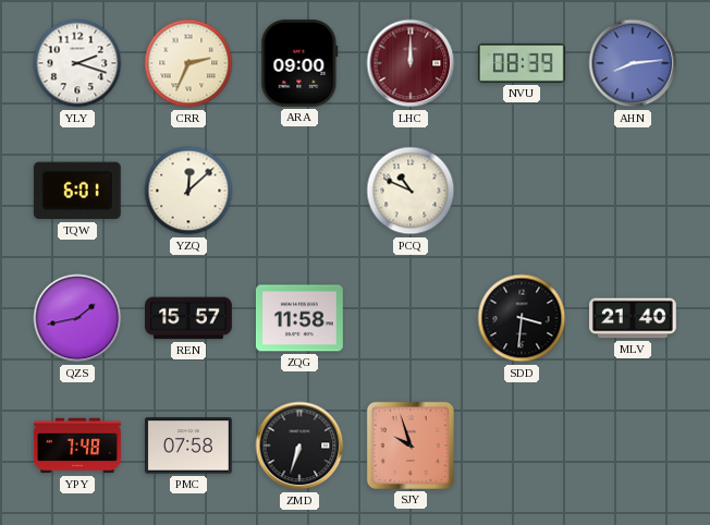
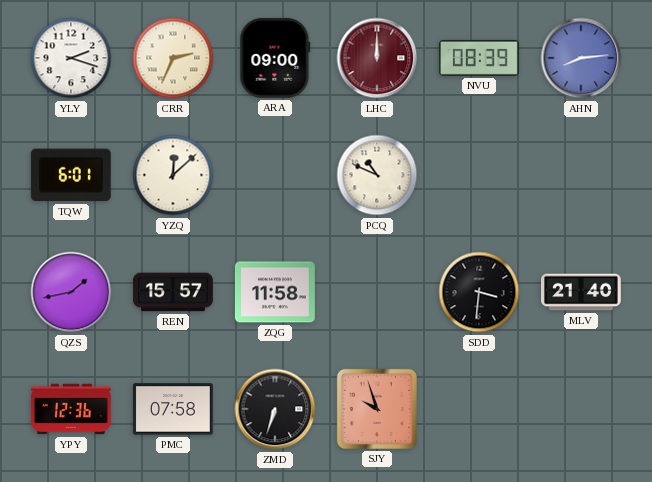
YPY: 7:48 -> 12:36
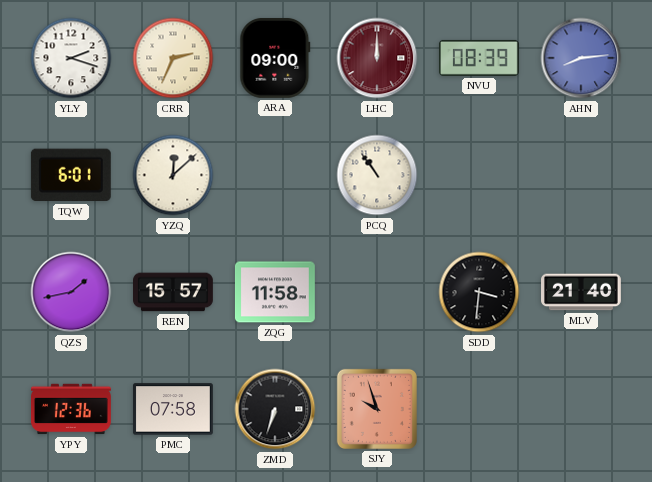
PCQ: 10:49 -> 10:54
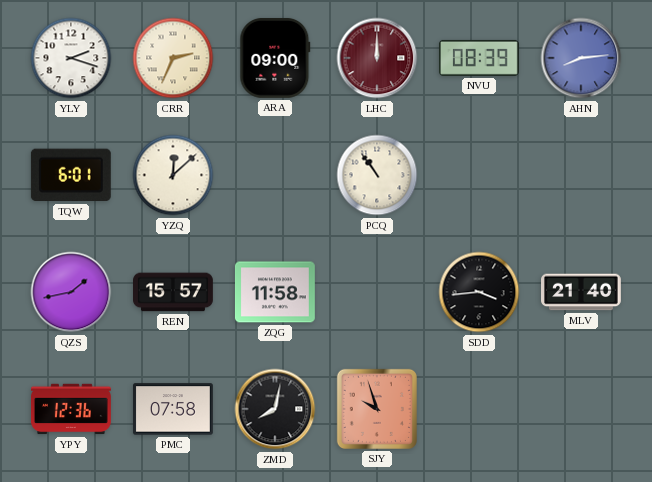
SDD: 3:31 -> 3:44
ZMD: 6:33 -> 8:02
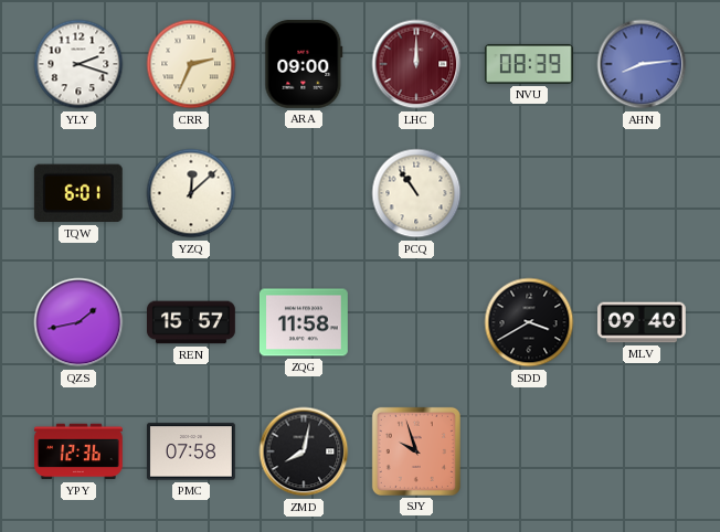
SDD: 3:44 -> 3:40
MLV: 21:40 -> 09:40
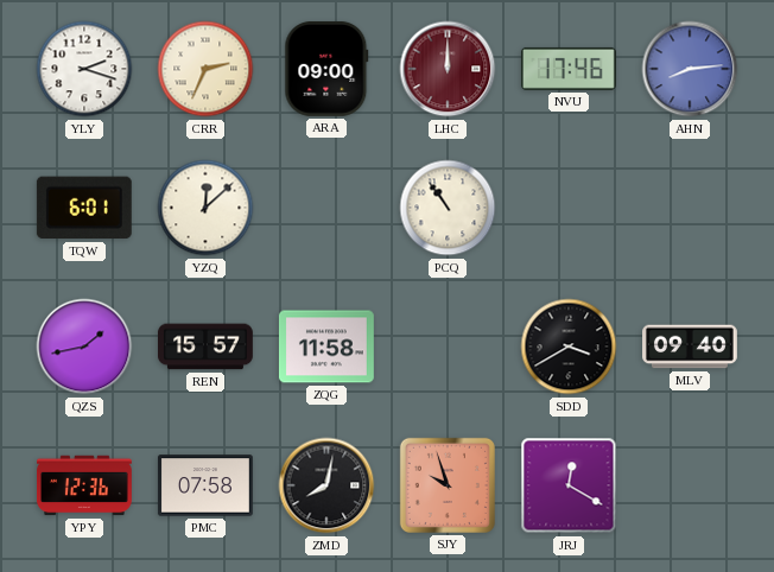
NVU: 08:39 -> 17:46
JRJ: none -> 12:20
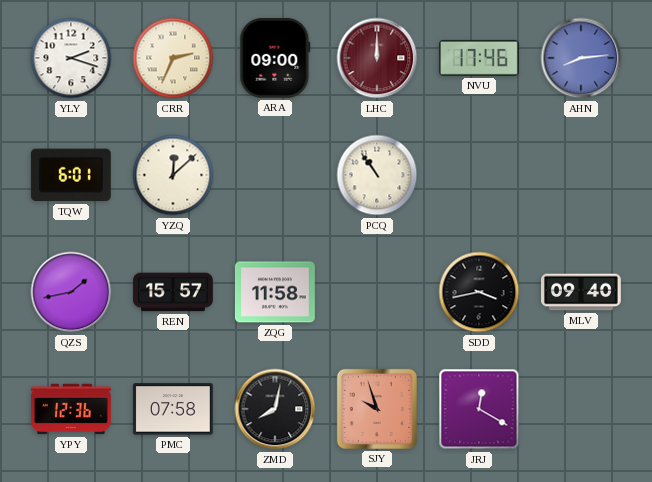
SDD: 3:40 -> 3:43
